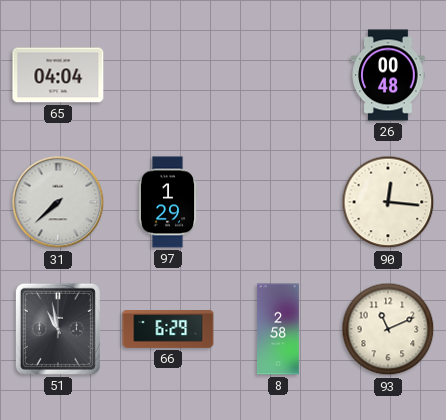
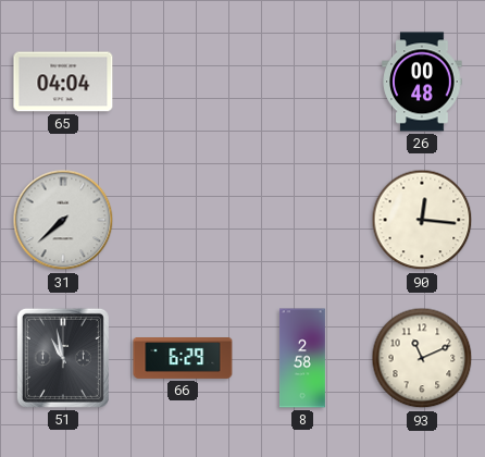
97: 1:29 -> none
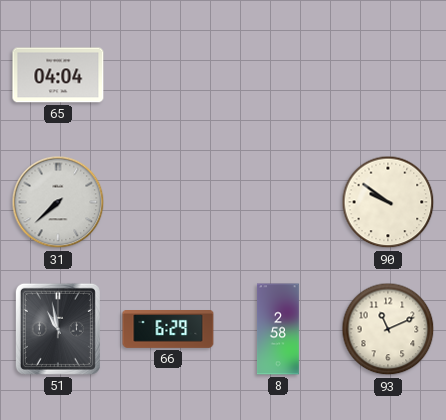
26: 00:48 -> none
90: 12:16 -> 9:51
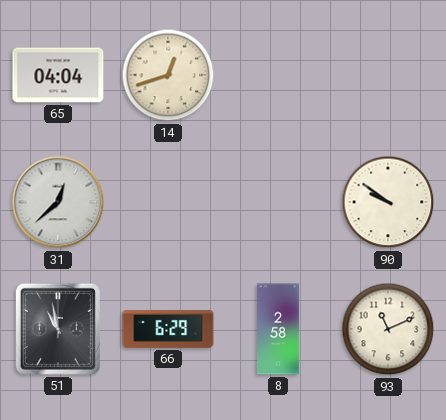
14: none -> 12:42
31: 7:38 -> 12:38
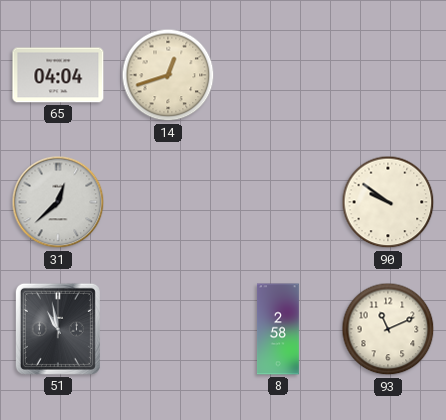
66: 6:29 -> none
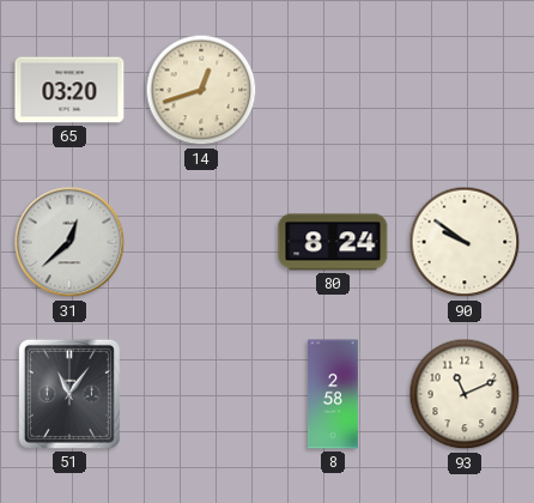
65: 04:04 -> 03:20
80: none -> 8:24
51: 10:58 -> 11:06
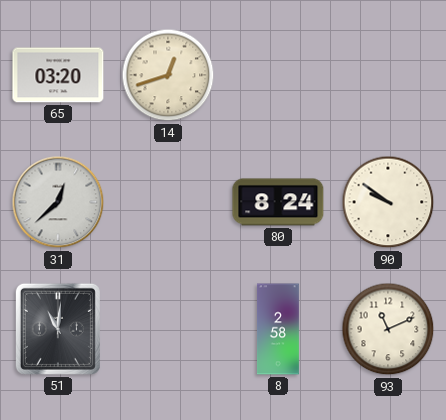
51: 11:06 -> 11:01
